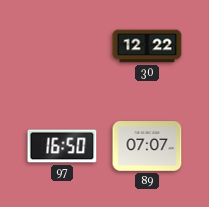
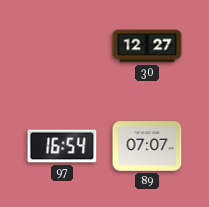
30: 12:22 -> 12:27
97: 16:50 -> 16:54
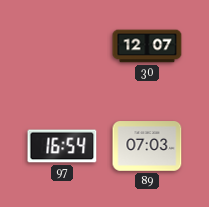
30: 12:27 -> 12:07
89: 07:07 -> 07:03
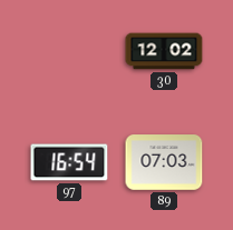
30: 12:07 -> 12:02
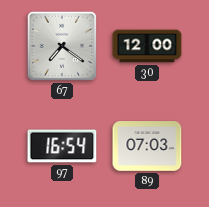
67: none -> 7:21
30: 12:02 -> 12:00
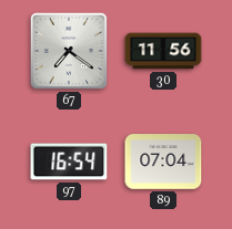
30: 12:00 -> 11:56
89: 07:03 -> 07:04
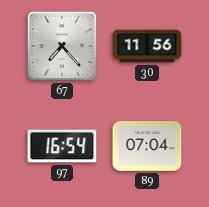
67: 7:21 -> 7:23
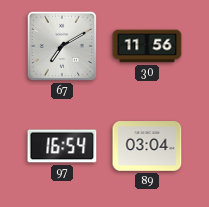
67: 7:23 -> 7:10
89: 07:04 -> 03:04
